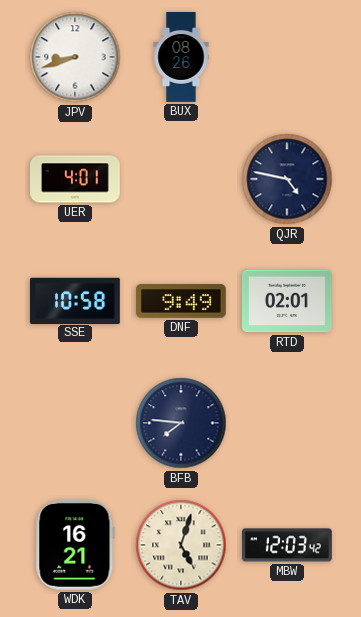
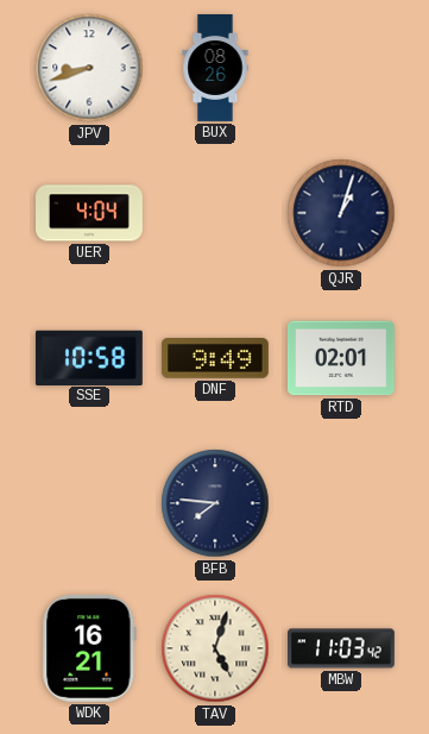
UER: 4:01 -> 4:04
QJR: 4:47 -> 1:03
MBW: 12:03 -> 11:03
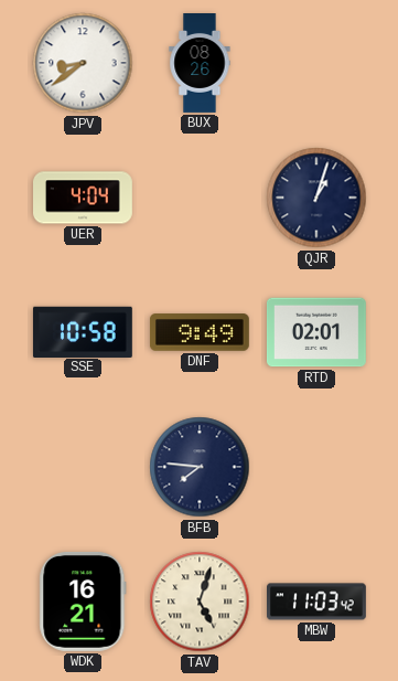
JPV: 8:42 -> 8:39
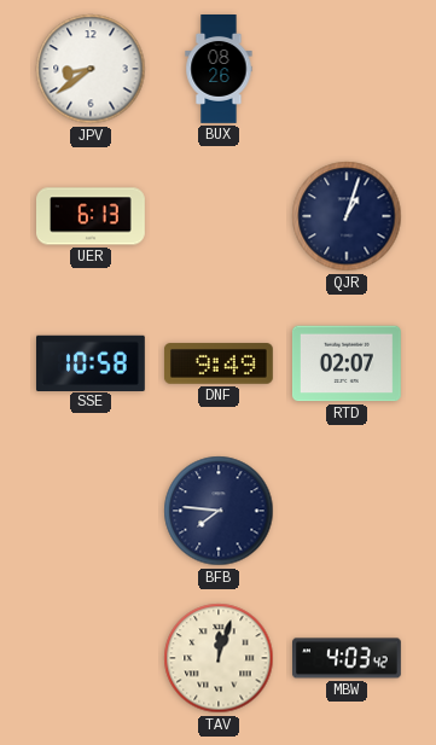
UER: 4:04 -> 6:13
RTD: 02:01 -> 02:07
WDK: 16:21 -> none
TAV: 5:03 -> 12:03
MBW: 11:03 -> 4:03
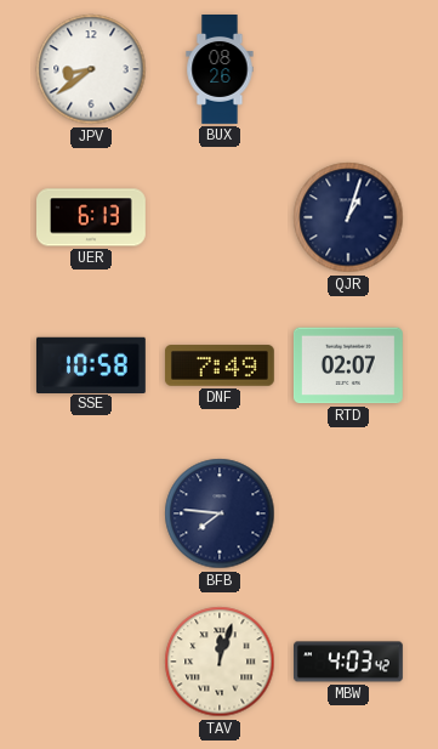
DNF: 9:49 -> 7:49
